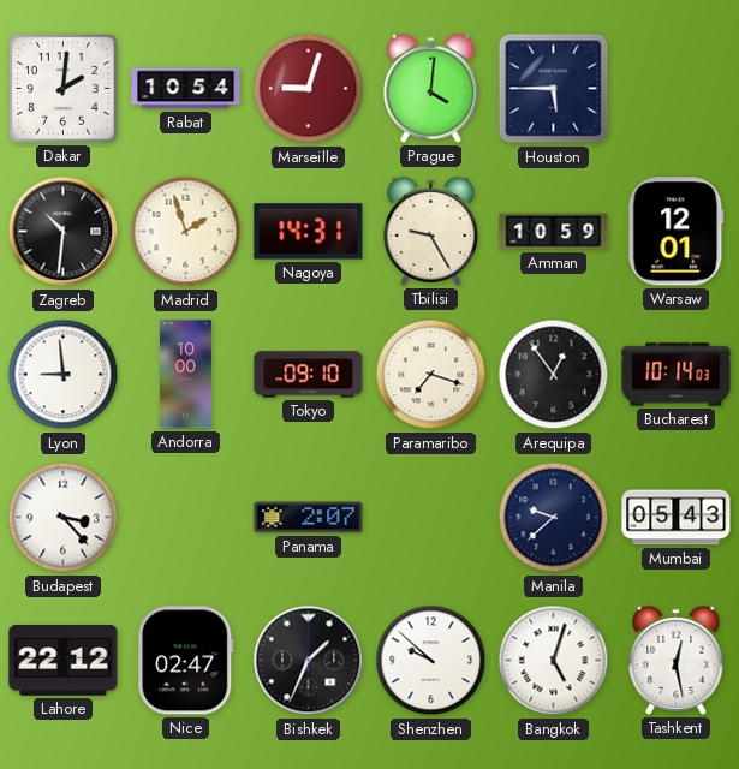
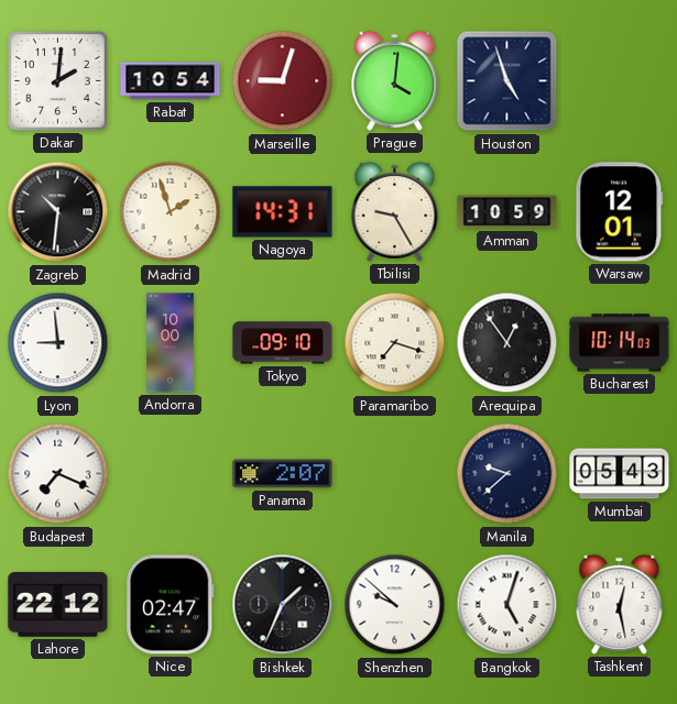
Houston: 5:45 -> 4:57
Budapest: 3:23 -> 7:19
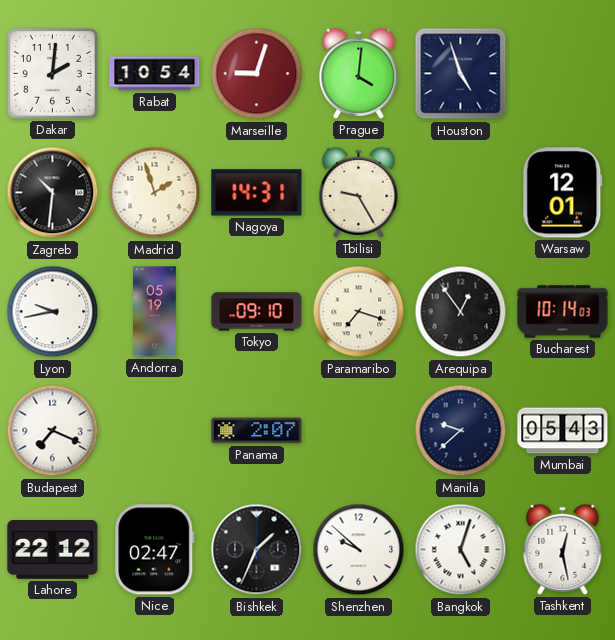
Amman: 10:59 -> none
Lyon: 8:59 -> 9:43
Andorra: 10:00 -> 05:19
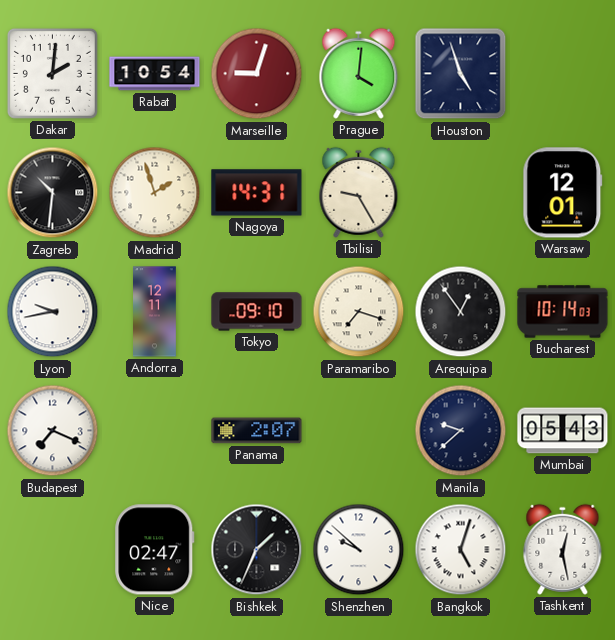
Andorra: 05:19 -> 12:11
Lahore: 22:12 -> none
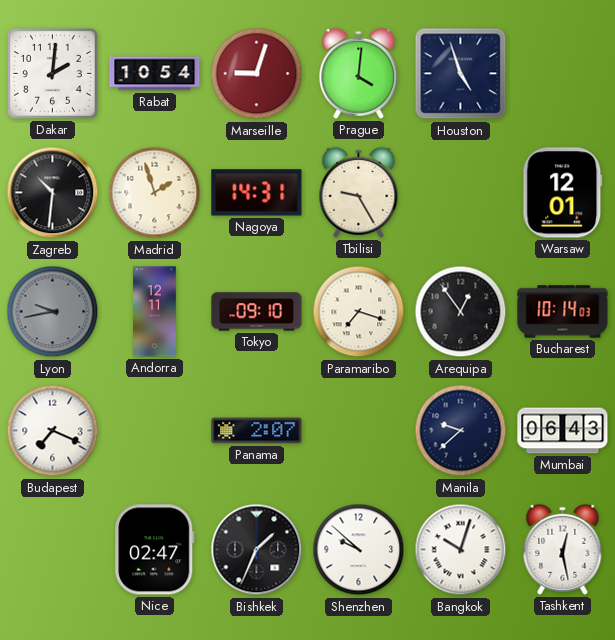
Lyon dial: white -> grey
Mumbai: 05:43 -> 06:43
Bangkok: 5:03 -> 10:03
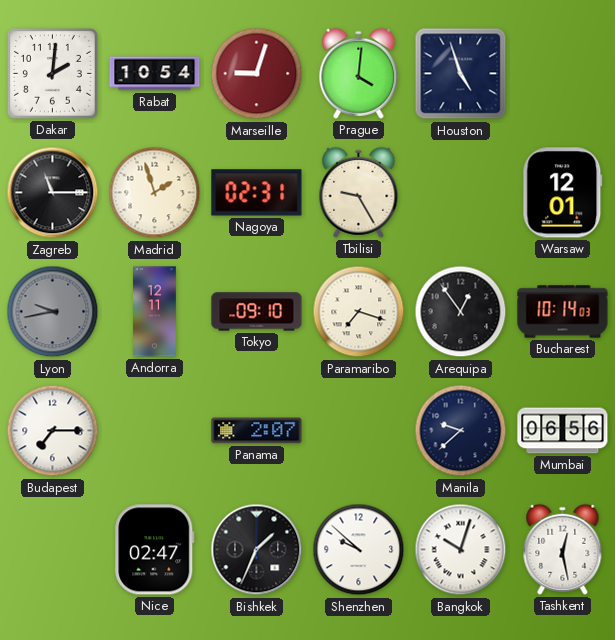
Zagreb: 10:31 -> 11:15
Nagoya: 14:31 -> 02:31
Budapest: 7:19 -> 7:15
Mumbai: 06:43 -> 06:56
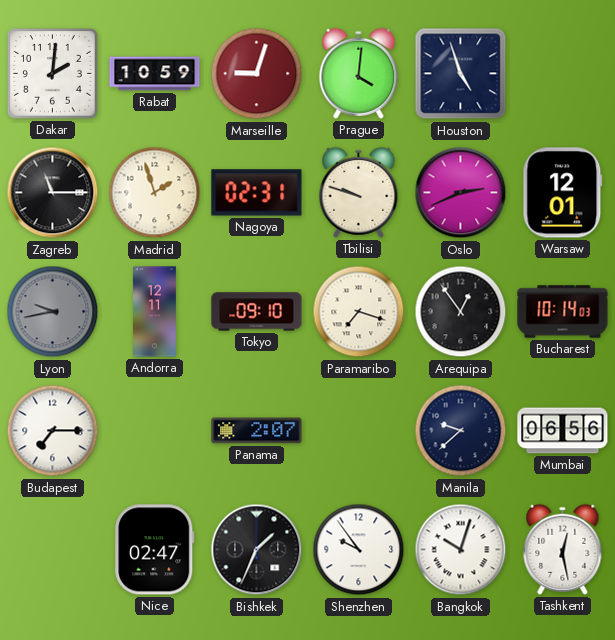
Rabat: 10:54 -> 10:59
Tbilisi: 9:25 -> 9:48
Oslo: none -> 2:41
Shenzhen: 9:52 -> 9:54
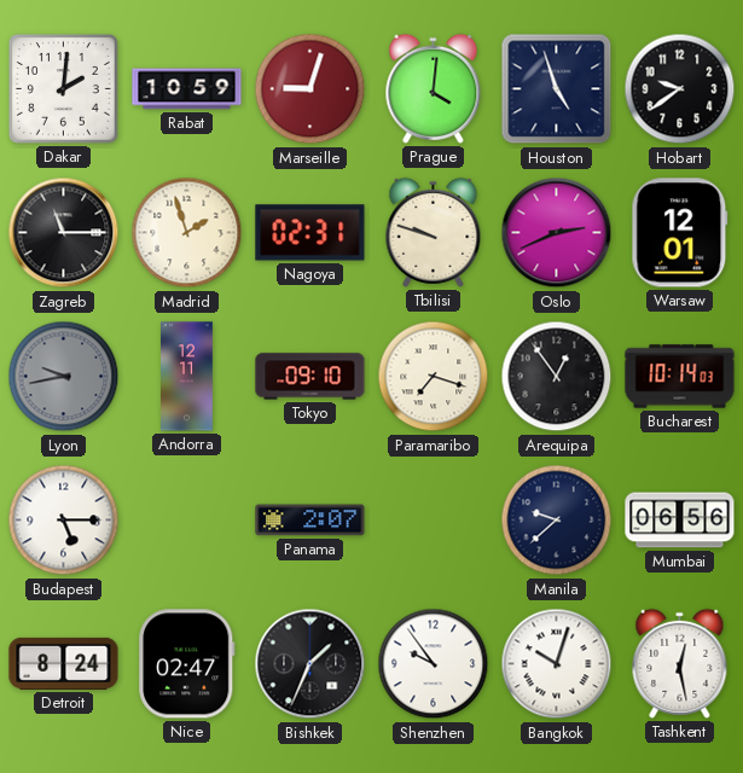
Hobart: none -> 9:39
Budapest: 7:15 -> 5:15
Detroit: none -> 8:24
